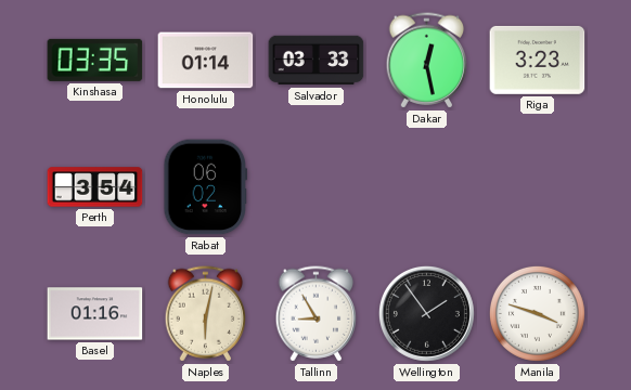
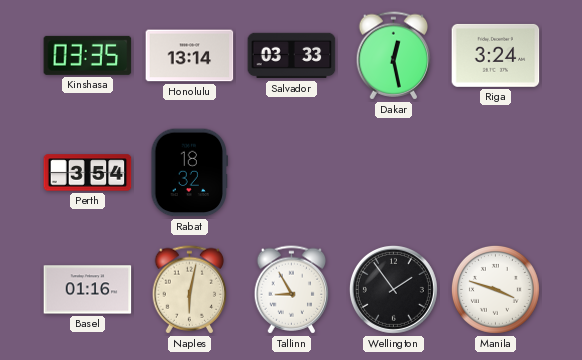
Honolulu: 01:14 -> 13:14
Riga: 3:23 -> 3:24
Rabat: 06:02 -> 18:32
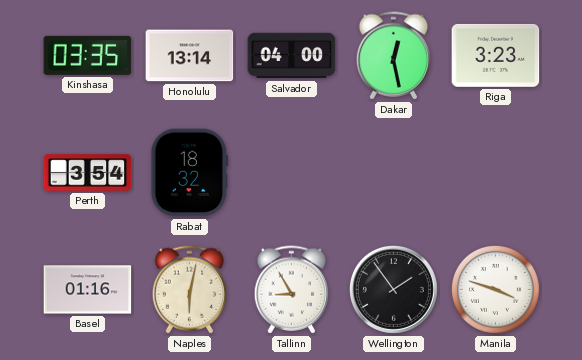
Salvador: 03:33 -> 04:00
Riga: 3:24 -> 3:23
